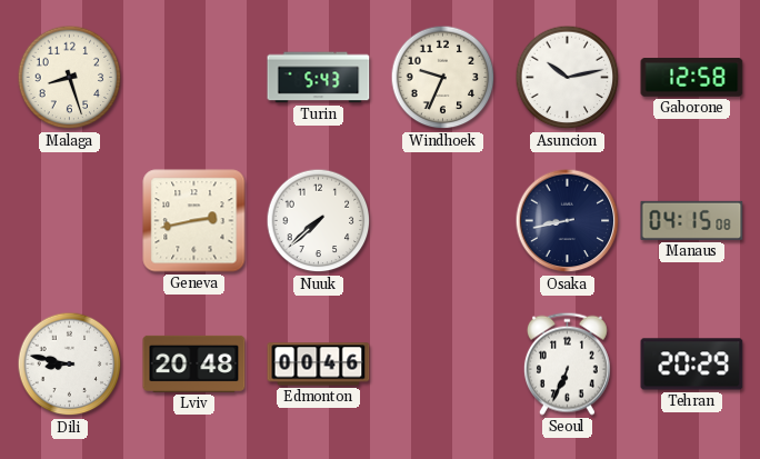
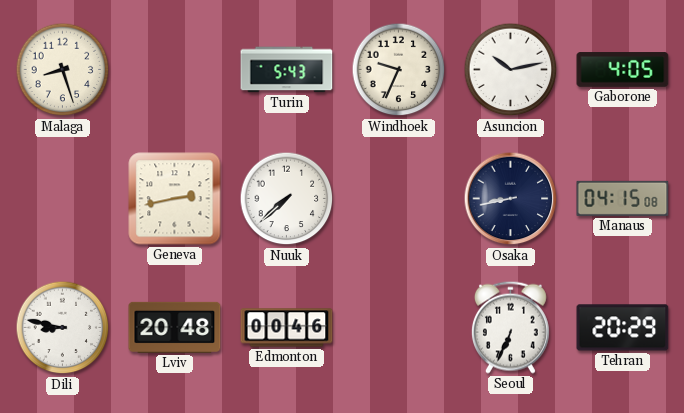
Gaborone: 12:58 -> 4:05
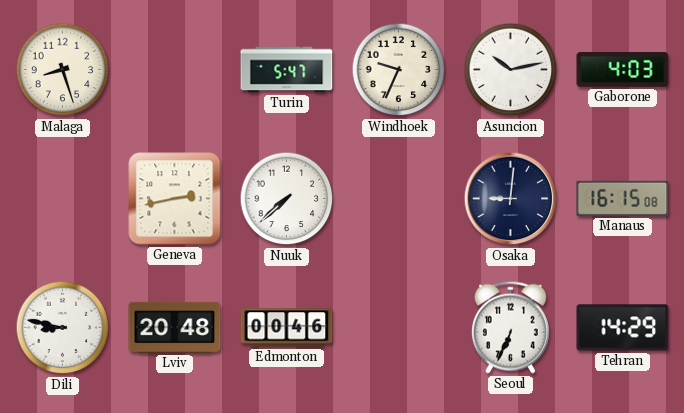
Turin: 5:43 -> 5:47
Gaborone: 4:05 -> 4:03
Osaka: 8:43 -> 9:01
Manaus: 04:15 -> 16:15
Tehran: 20:29 -> 14:29
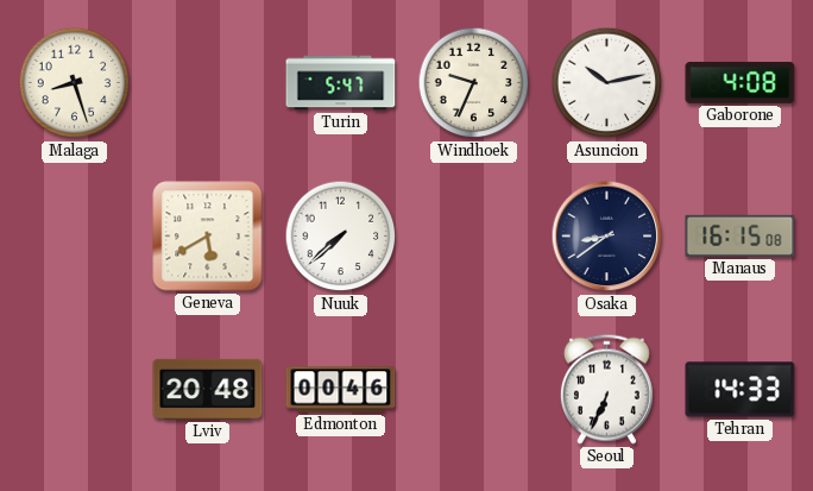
Gaborone: 4:03 -> 4:08
Geneva: 2:43 -> 5:40
Osaka: 9:01 -> 8:39
Dili: 8:47 -> none
Tehran: 14:29 -> 14:33
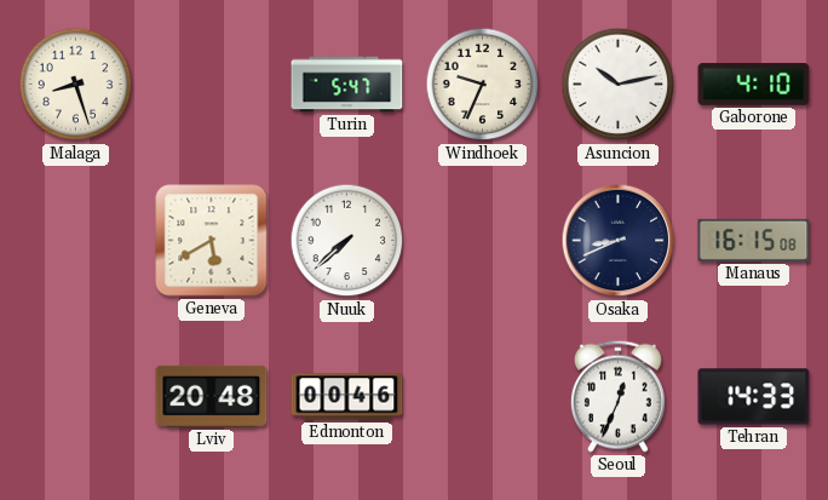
Gaborone: 4:08 -> 4:10
Osaka: 8:39 -> 8:41
Seoul: 6:34 -> 12:34
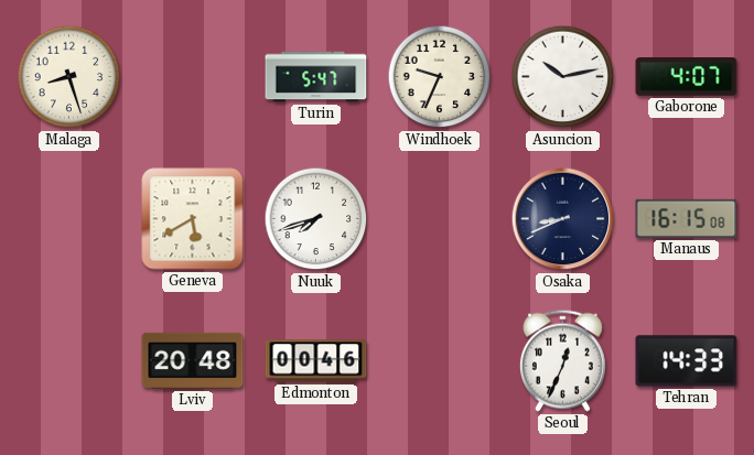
Gaborone: 4:10 -> 4:07
Nuuk: 7:38 -> 7:42
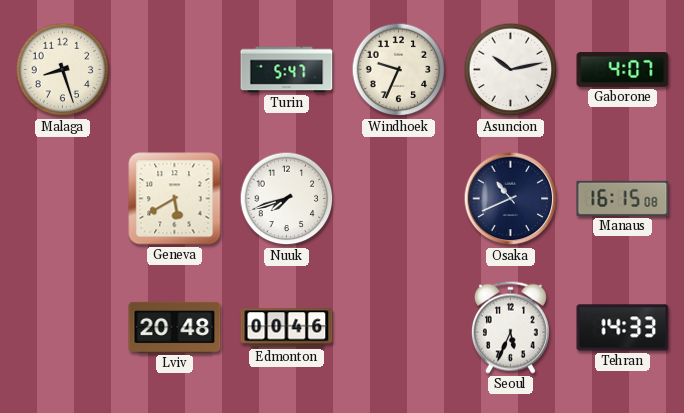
Osaka: 8:41 -> 10:41
Seoul: 12:34 -> 5:34
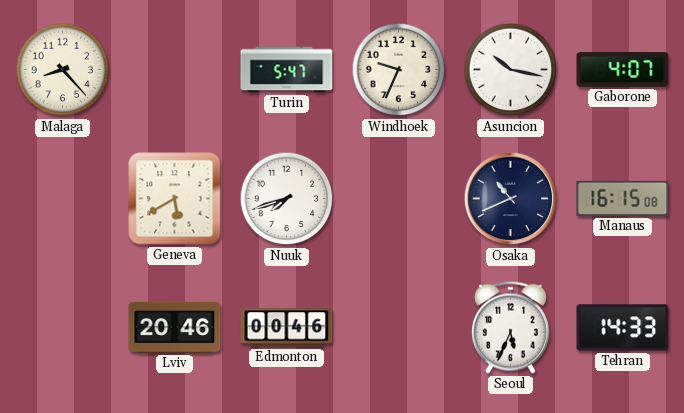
Malaga: 8:27 -> 8:23
Asuncion: 10:13 -> 10:17
Lviv: 20:48 -> 20:46
